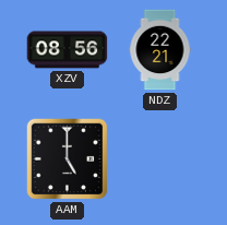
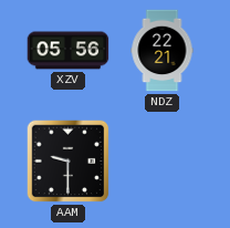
XZV: 08:56 -> 05:56
AAM: 5:00 -> 9:30
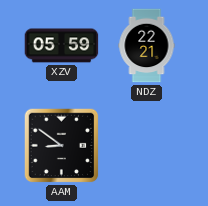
XZV: 05:56 -> 05:59
AAM: 9:30 -> 8:51
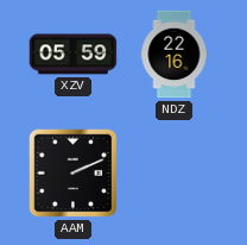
NDZ: 22:21 -> 22:16
AAM: 8:51 -> 2:11
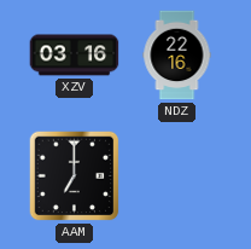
XZV: 05:59 -> 03:16
AAM: 2:11 -> 7:00
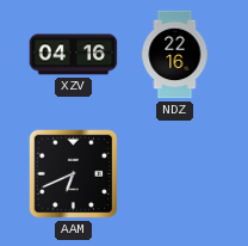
XZV: 03:16 -> 04:16
AAM: 7:00 -> 6:41
